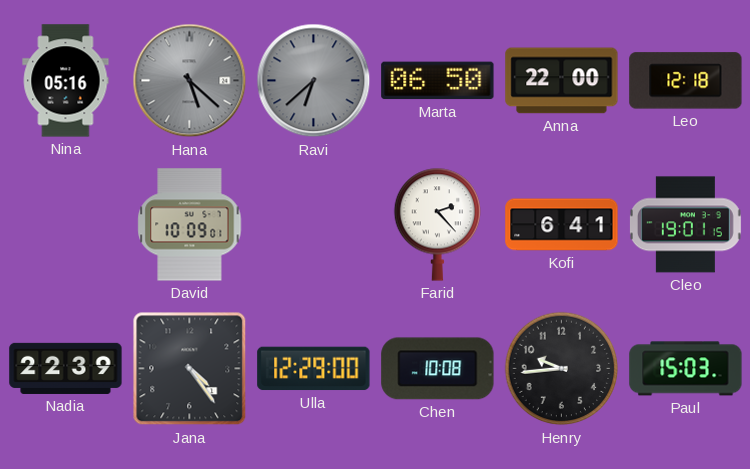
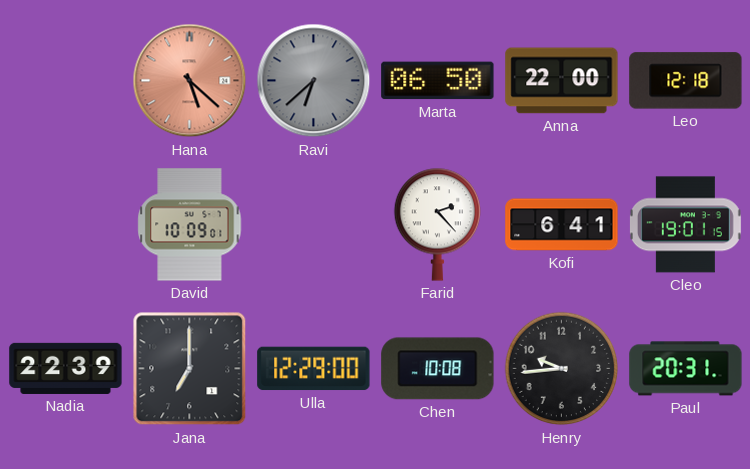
Nina: 05:16 -> none
Hana dial: grey -> salmon
Jana: 4:24 -> 7:00
Paul: 15:03 -> 20:31
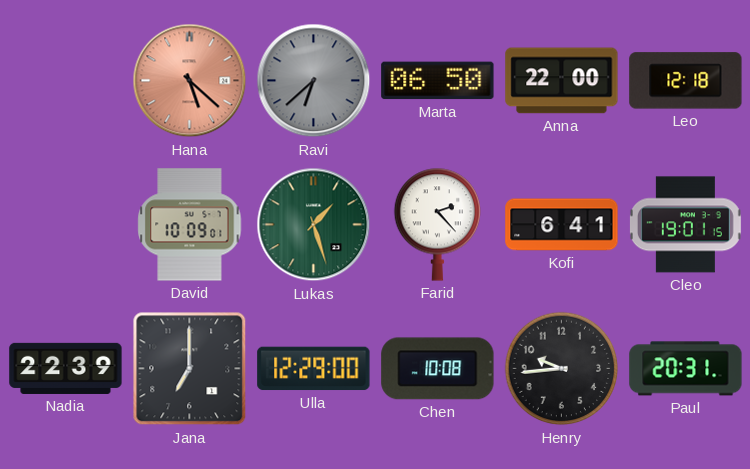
Lukas: none -> 1:27
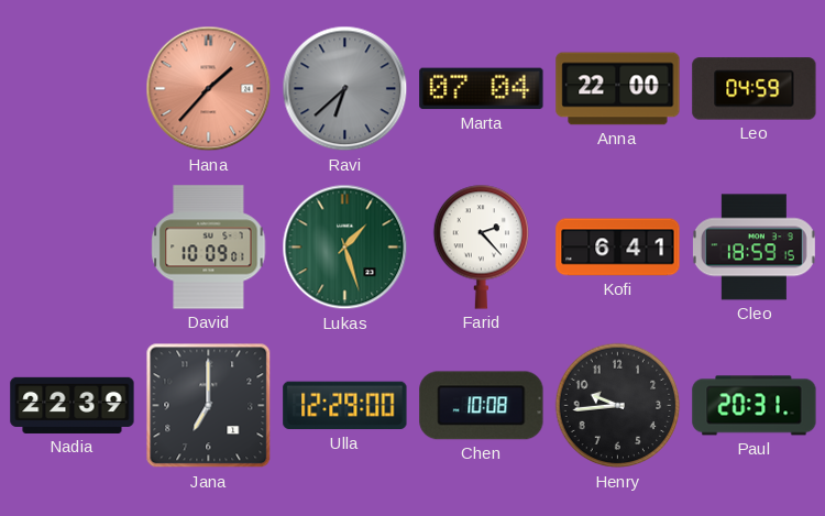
Hana: 5:22 -> 1:37
Marta: 06:50 -> 07:04
Leo: 12:18 -> 04:59
Cleo: 19:01 -> 18:59
